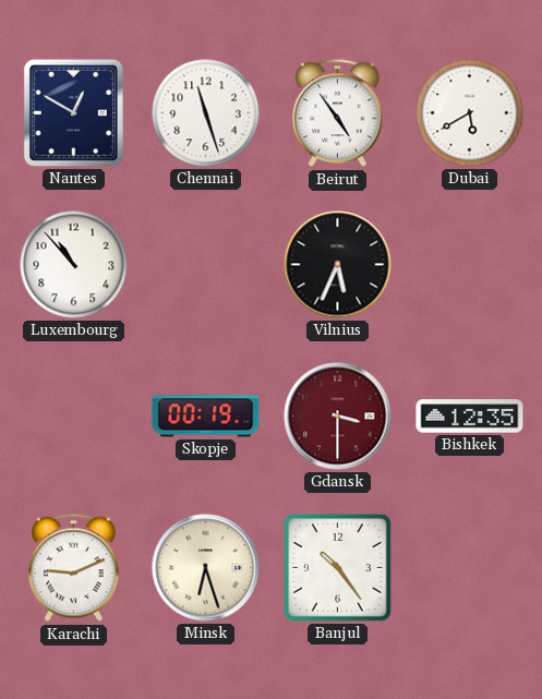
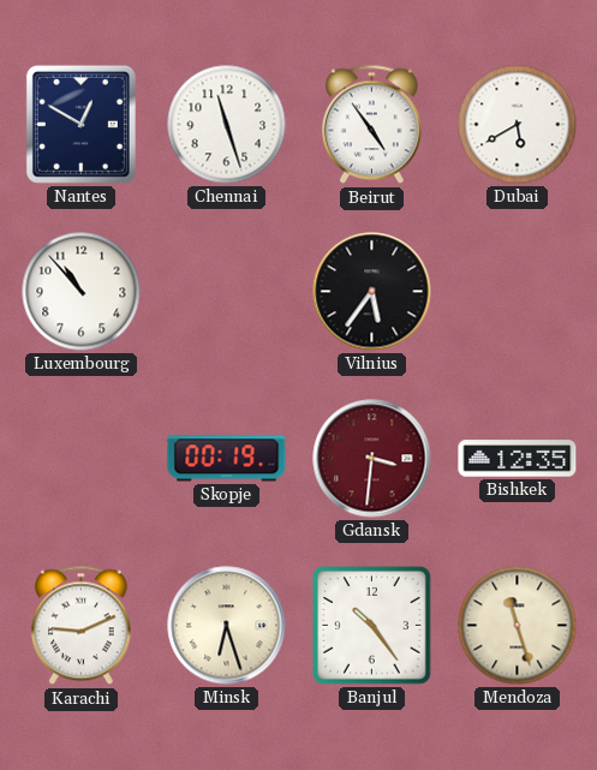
Vilnius: 5:34 -> 5:36
Gdansk: 3:30 -> 3:31
Mendoza: none -> 11:27
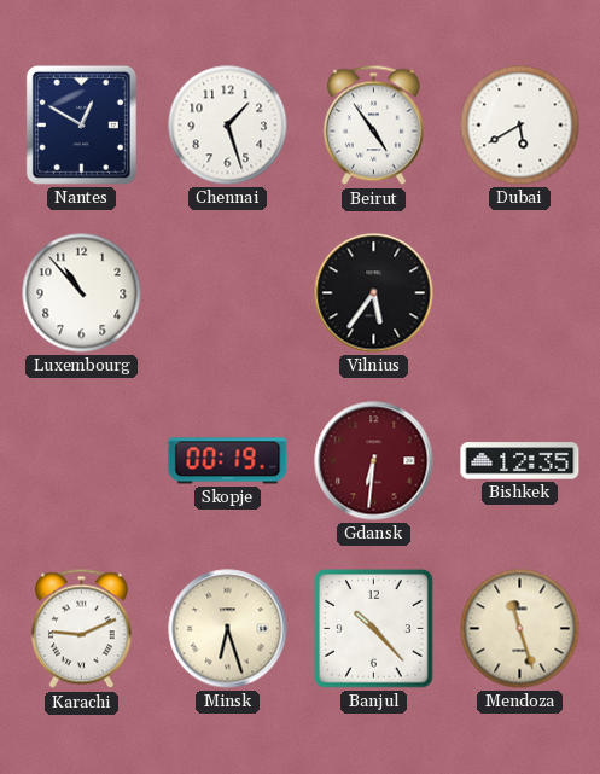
Chennai: 11:27 -> 1:27
Gdansk: 3:31 -> 6:31
Banjul: 10:24 -> 10:23
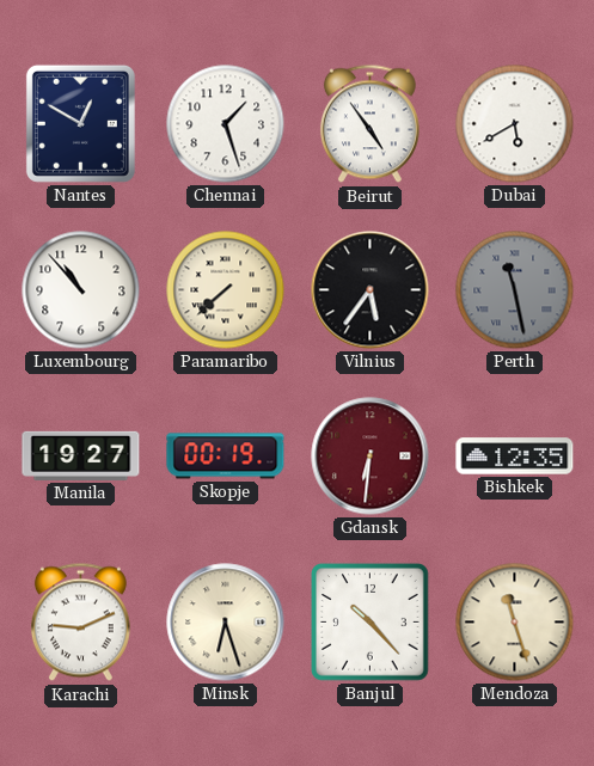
Paramaribo: none -> 7:38
Perth: none -> 11:28
Manila: none -> 19:27
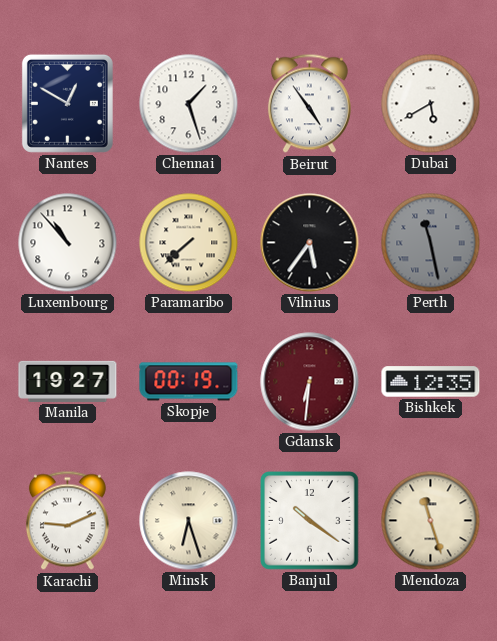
Banjul: 10:23 -> 10:21
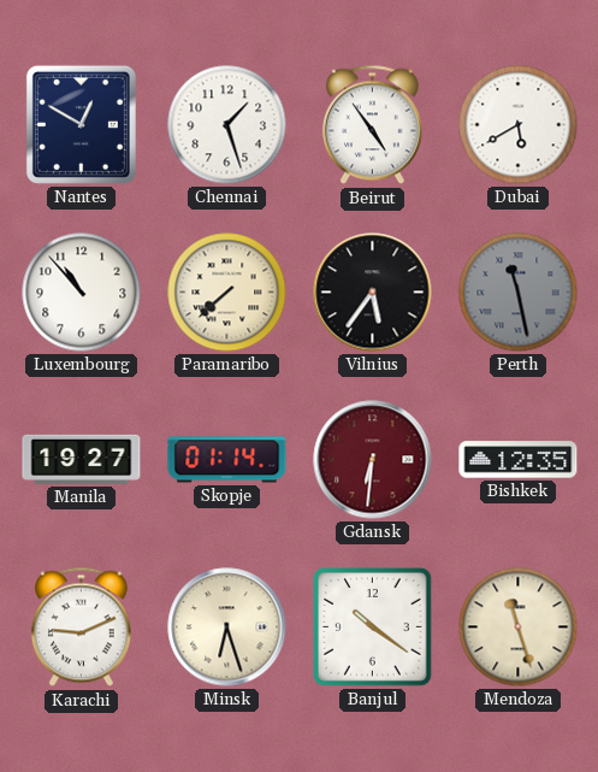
Skopje: 00:19 -> 01:14
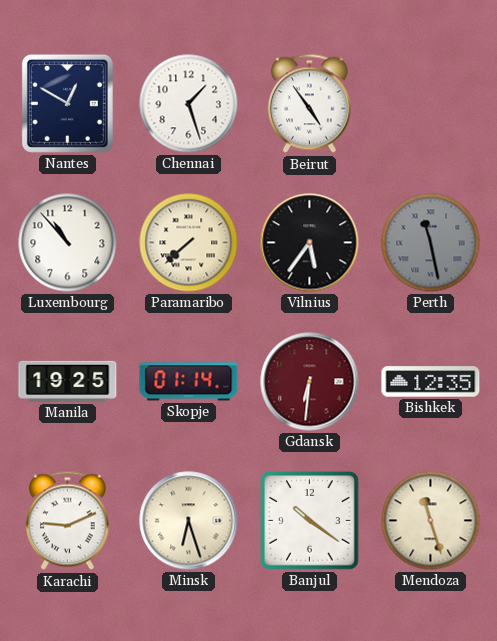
Dubai: 5:40 -> none
Manila: 19:27 -> 19:25
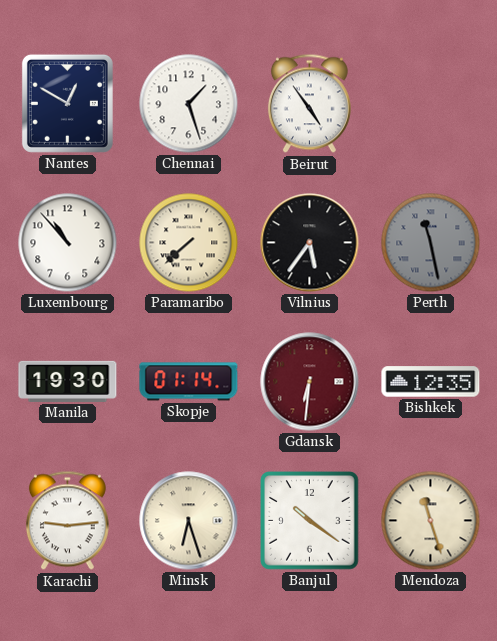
Manila: 19:25 -> 19:30
Karachi: 9:11 -> 9:14
